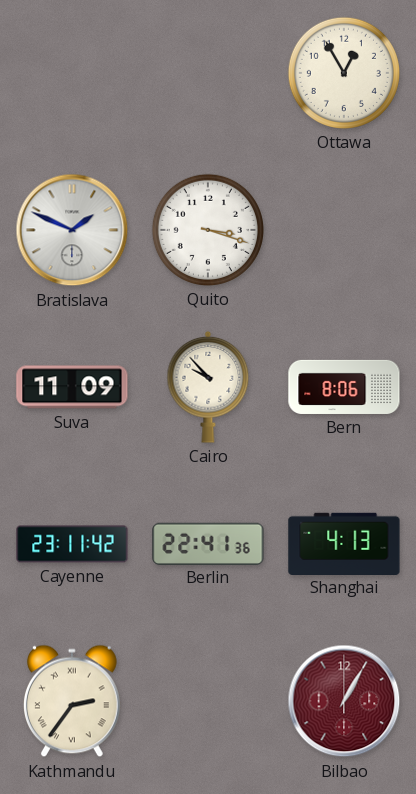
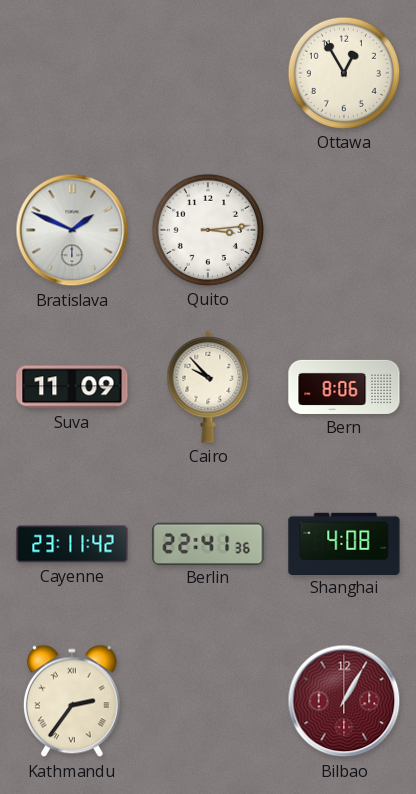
Quito: 3:18 -> 3:14
Shanghai: 4:13 -> 4:08
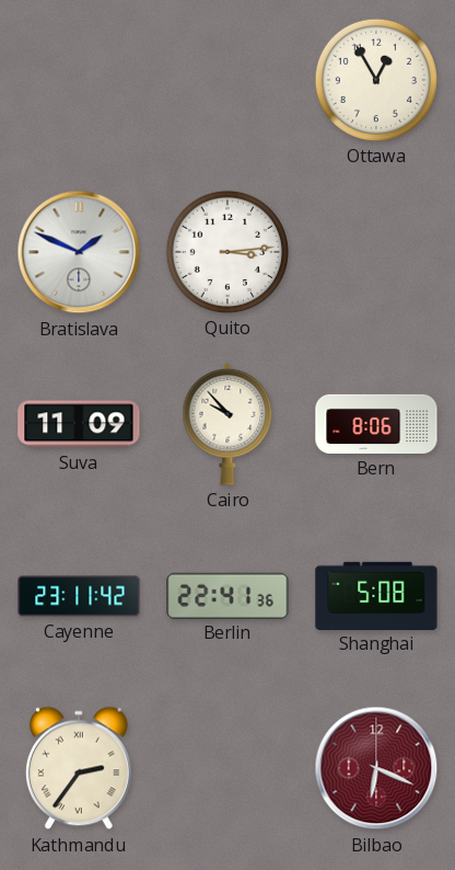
Shanghai: 4:08 -> 5:08
Bilbao: 1:05 -> 6:19
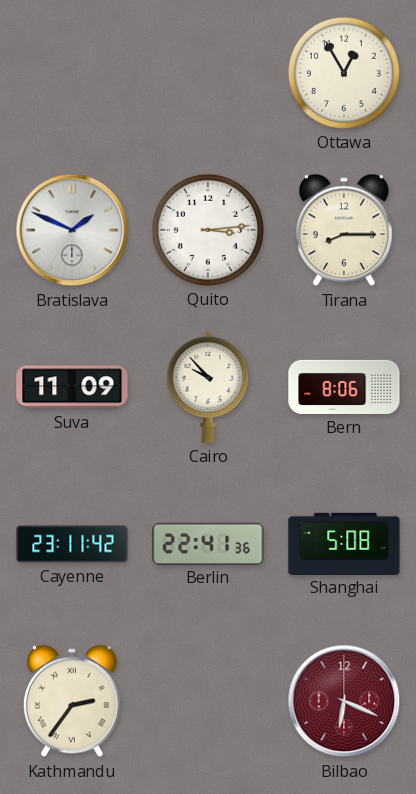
Tirana: none -> 8:15
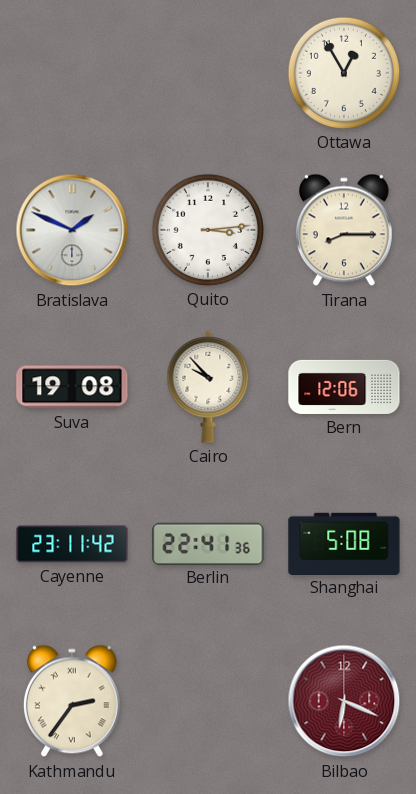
Suva: 11:09 -> 19:08
Bern: 8:06 -> 12:06
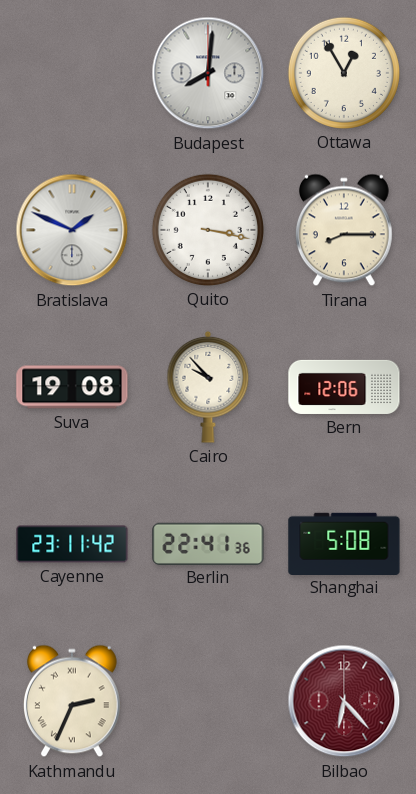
Budapest: none -> 8:01
Quito: 3:14 -> 3:17
Kathmandu: 2:36 -> 2:34
Bilbao: 6:19 -> 6:23
